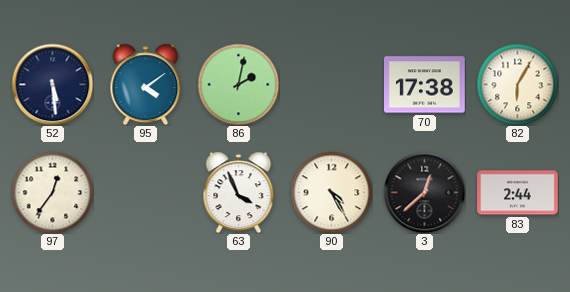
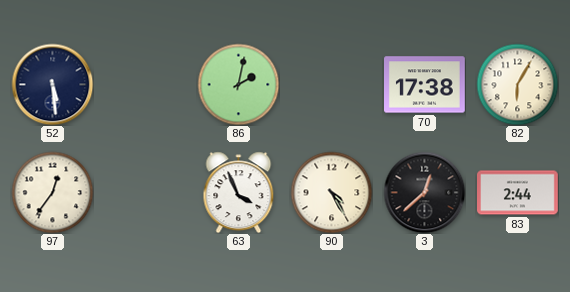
95: 4:09 -> none
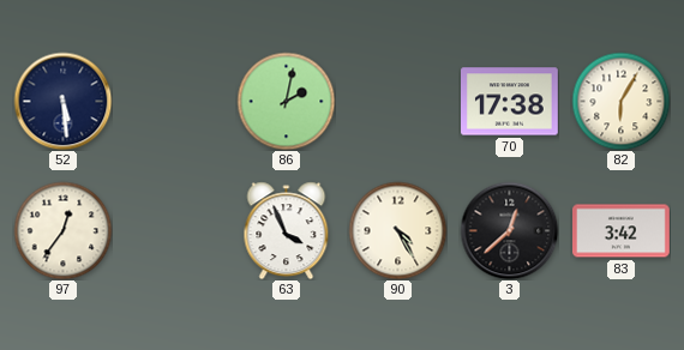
83: 2:44 -> 3:42
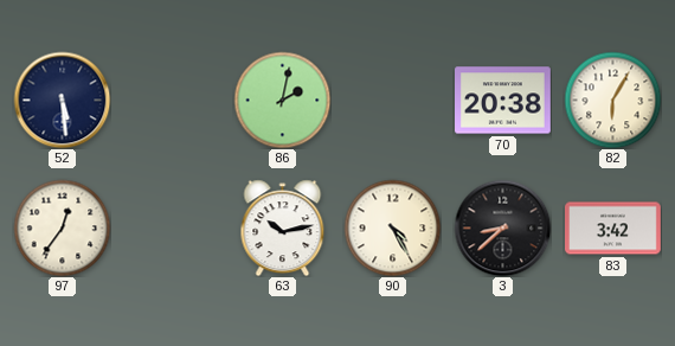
70: 17:38 -> 20:38
63: 3:56 -> 10:13
3: 12:38 -> 8:38
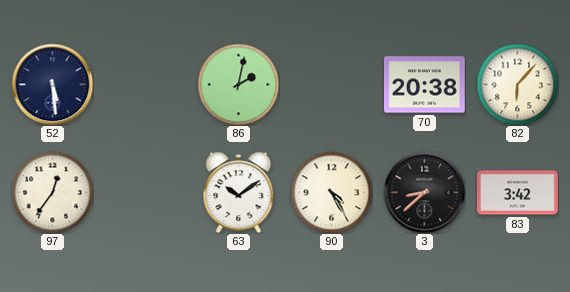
82: 6:05 -> 6:07
63: 10:13 -> 10:09
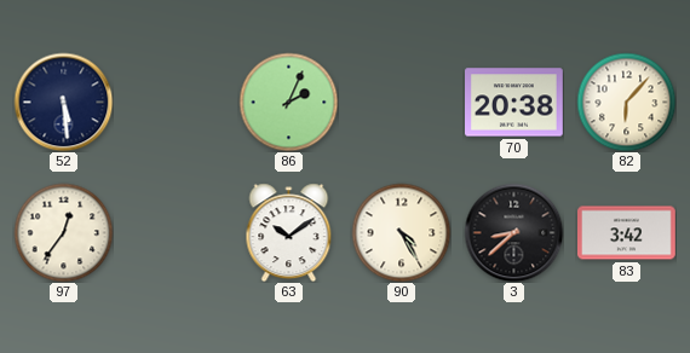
86: 2:02 -> 2:04
